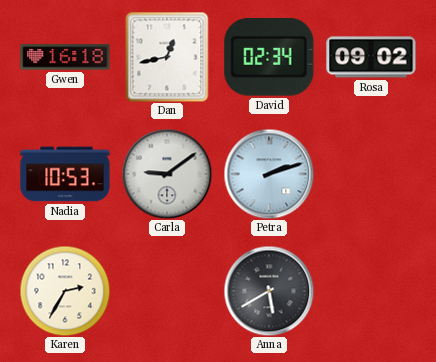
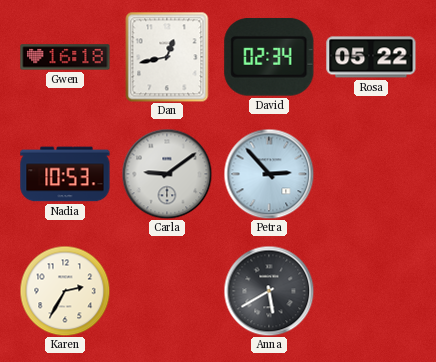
Rosa: 09:02 -> 05:22
Petra: 2:12 -> 2:53
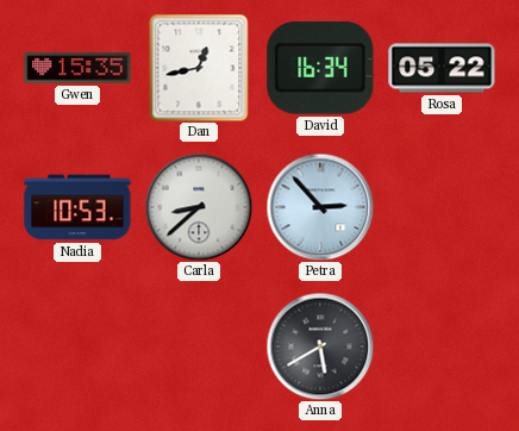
Gwen: 16:18 -> 15:35
David: 02:34 -> 16:34
Carla: 9:09 -> 8:38
Karen: 2:35 -> none
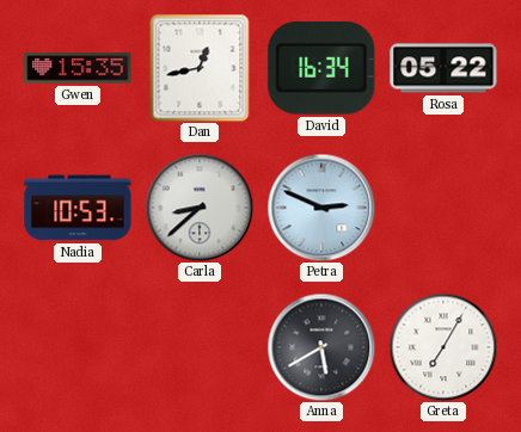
Petra: 2:53 -> 2:49
Greta: none -> 7:05
